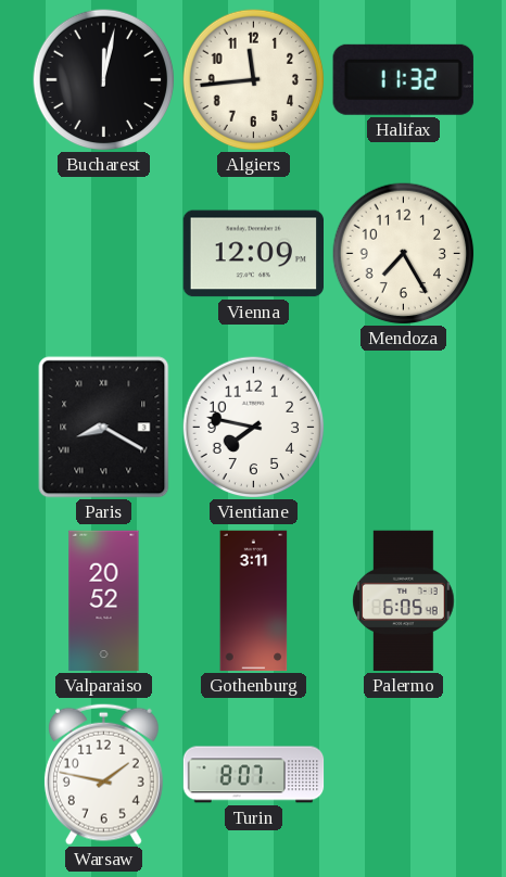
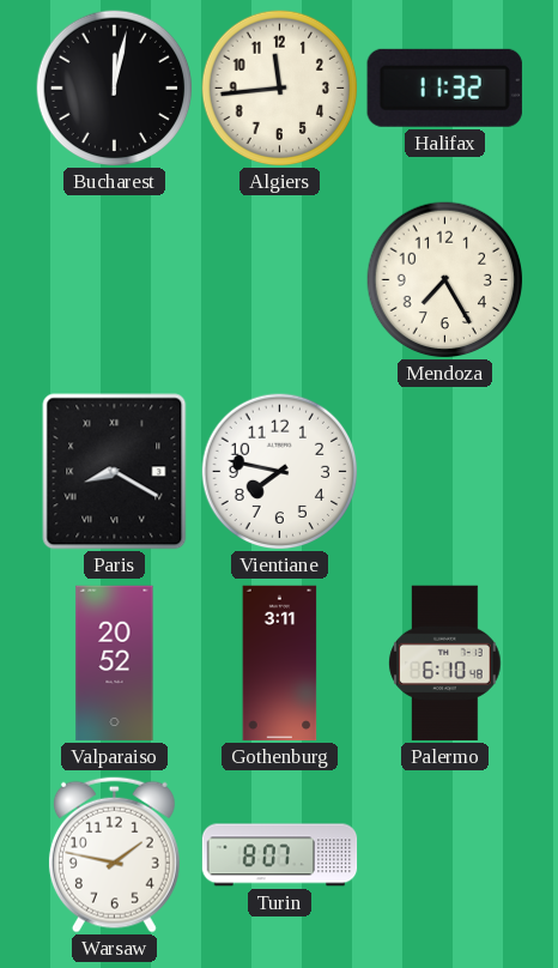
Vienna: 12:09 -> none
Palermo: 6:05 -> 6:10
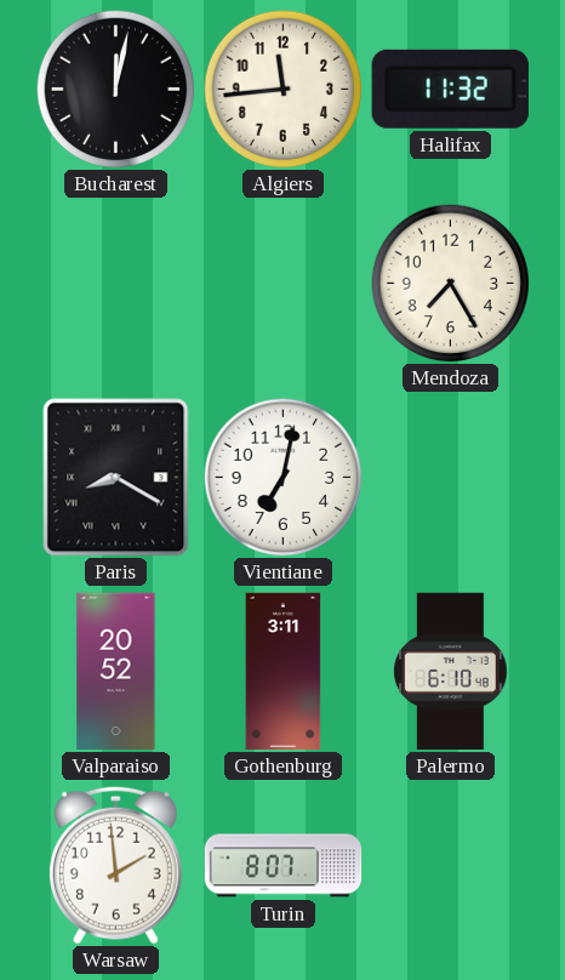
Vientiane: 7:47 -> 7:02
Warsaw: 1:47 -> 1:59
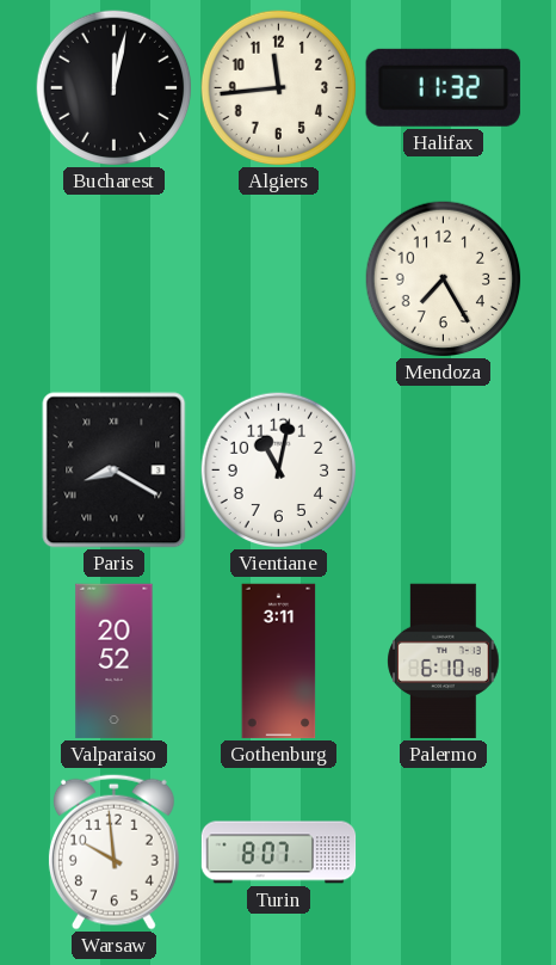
Vientiane: 7:02 -> 11:02
Warsaw: 1:59 -> 9:59
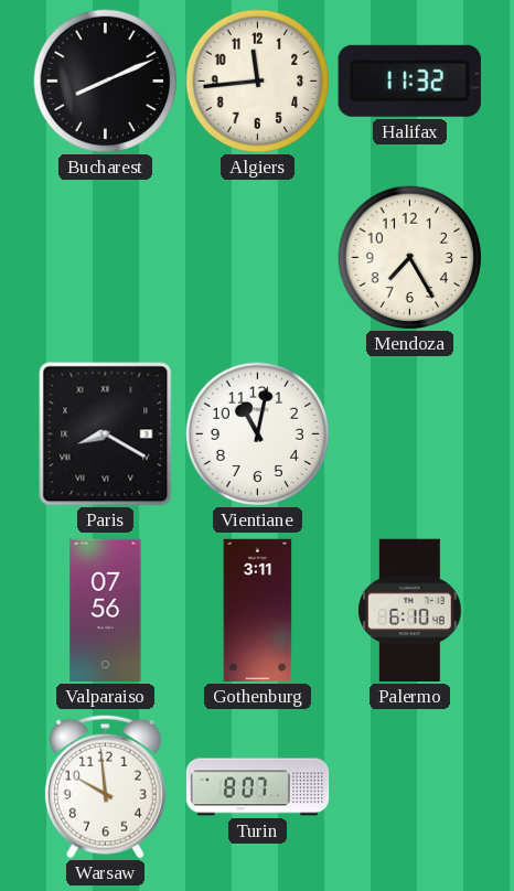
Bucharest: 12:02 -> 8:11
Valparaiso: 20:52 -> 07:56
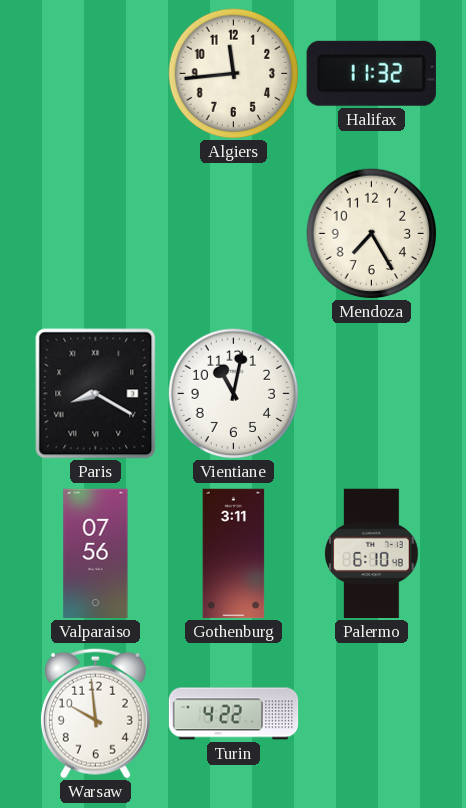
Bucharest: 8:11 -> none
Turin: 8:07 -> 4:22
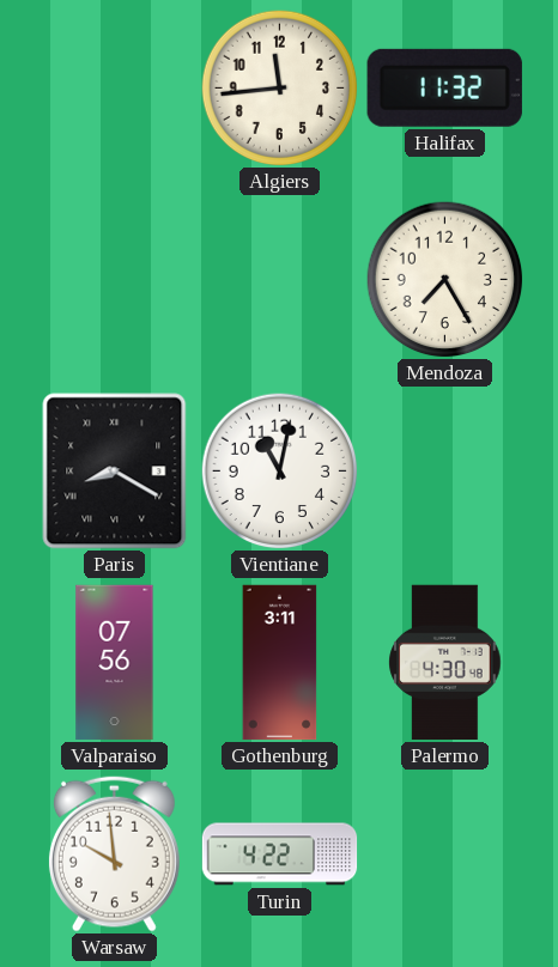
Palermo: 6:10 -> 4:30
